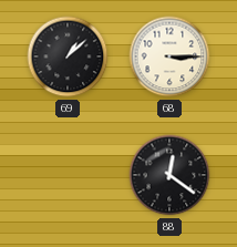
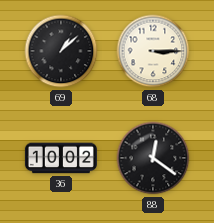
36: none -> 10:02
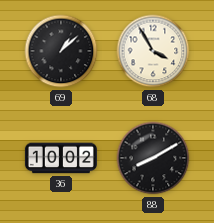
68: 3:15 -> 3:55
88: 12:21 -> 8:10
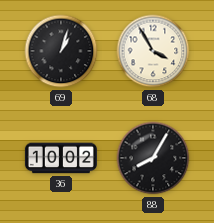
69: 1:08 -> 1:03
88: 8:10 -> 8:05
